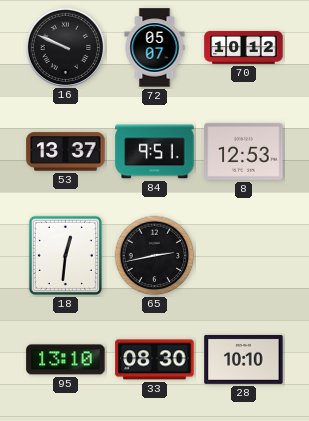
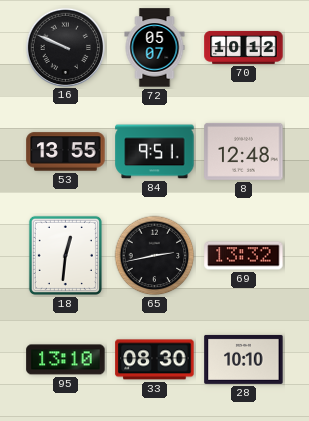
53: 13:37 -> 13:55
8: 12:53 -> 12:48
69: none -> 13:32
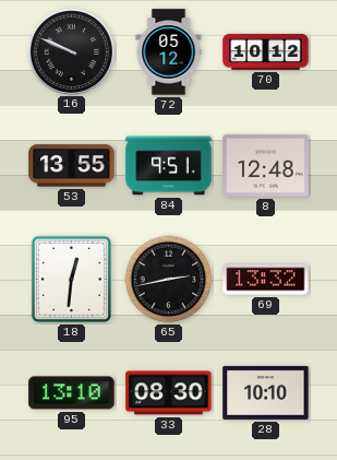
72: 05:07 -> 05:12
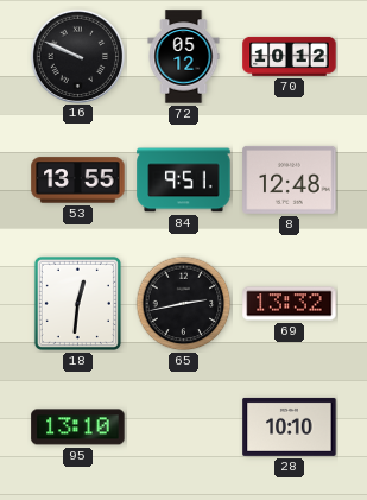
33: 08:30 -> none
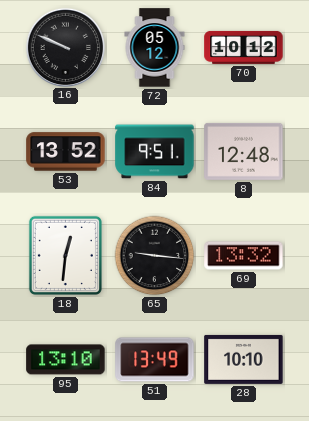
53: 13:55 -> 13:52
65: 2:43 -> 9:16
51: none -> 13:49
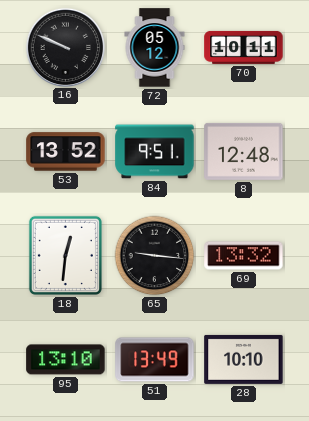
70: 10:12 -> 10:11
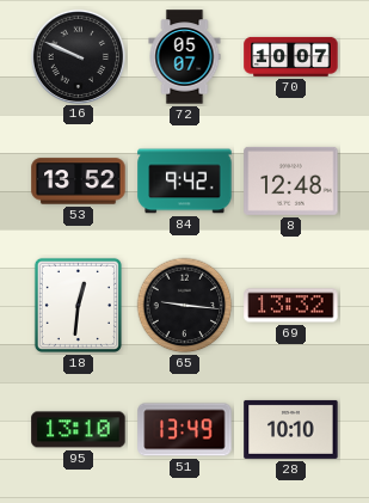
72: 05:12 -> 05:07
70: 10:11 -> 10:07
84: 9:51 -> 9:42
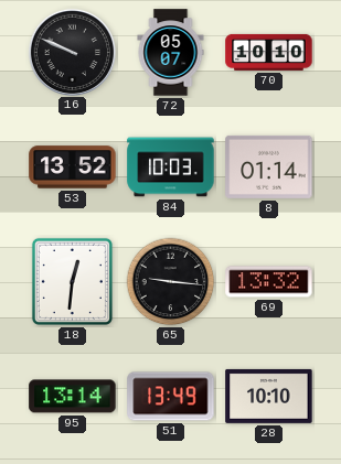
70: 10:07 -> 10:10
84: 9:42 -> 10:03
8: 12:48 -> 01:14
95: 13:10 -> 13:14
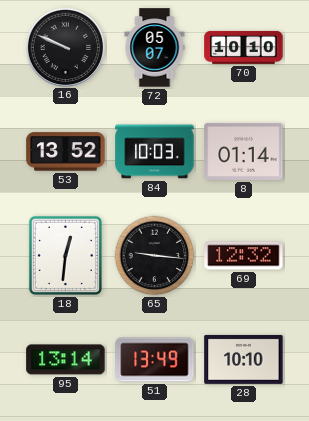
69: 13:32 -> 12:32
